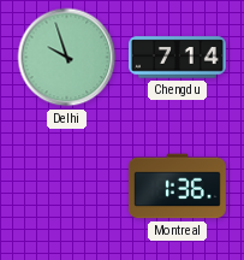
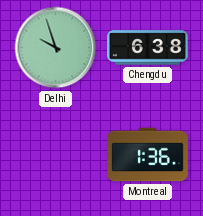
Chengdu: 7:14 -> 6:38
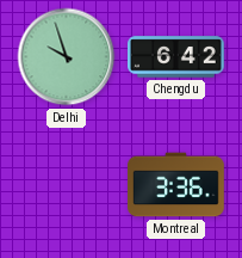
Chengdu: 6:38 -> 6:42
Montreal: 1:36 -> 3:36
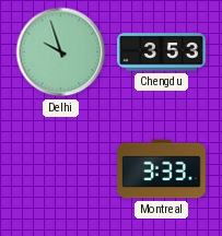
Chengdu: 6:42 -> 3:53
Montreal: 3:36 -> 3:33
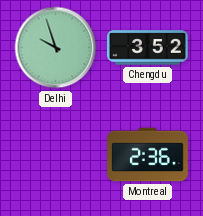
Chengdu: 3:53 -> 3:52
Montreal: 3:33 -> 2:36
